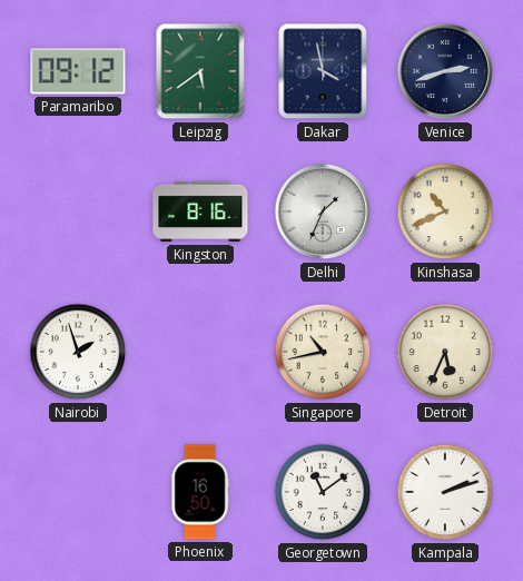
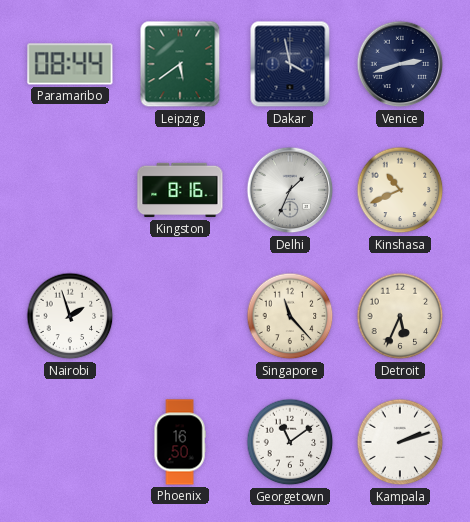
Paramaribo: 09:12 -> 08:44
Singapore: 10:43 -> 11:23
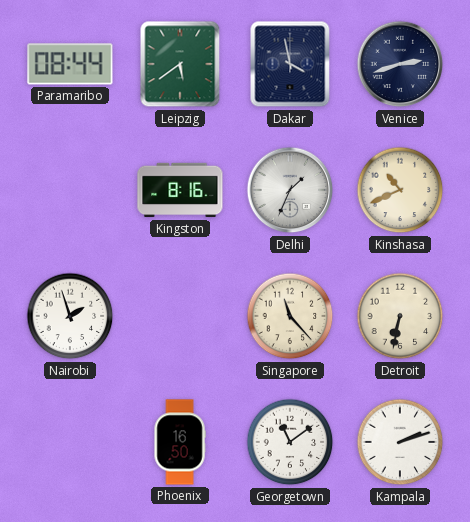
Detroit: 5:34 -> 6:32
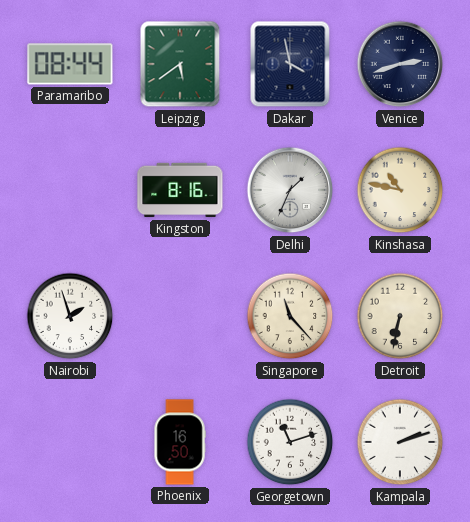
Kinshasa: 10:41 -> 10:47
Georgetown: 11:09 -> 11:12
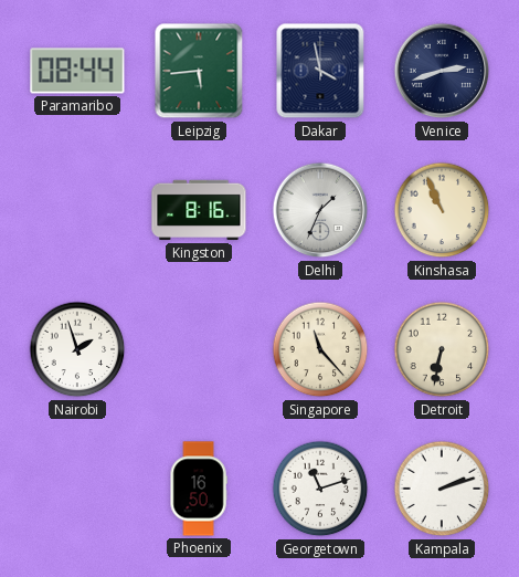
Leipzig: 5:39 -> 5:44
Kinshasa: 10:47 -> 10:56
